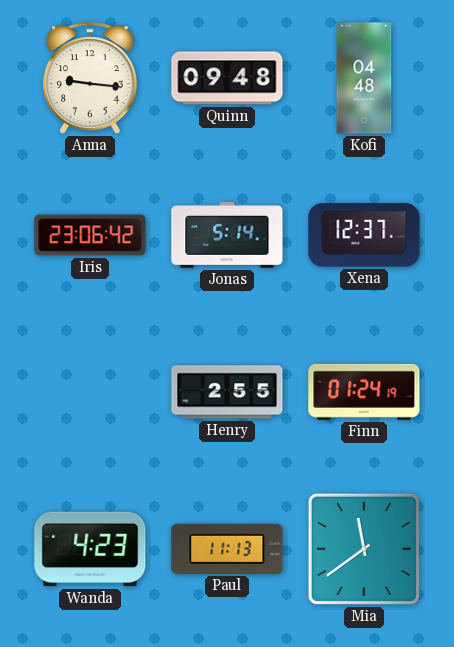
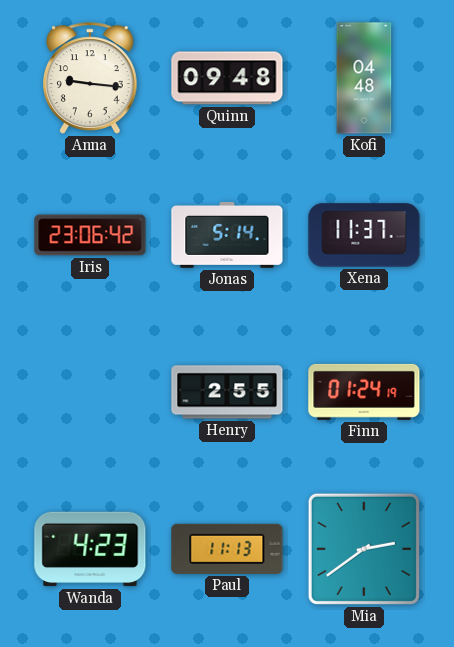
Xena: 12:37 -> 11:37
Mia: 11:39 -> 2:39
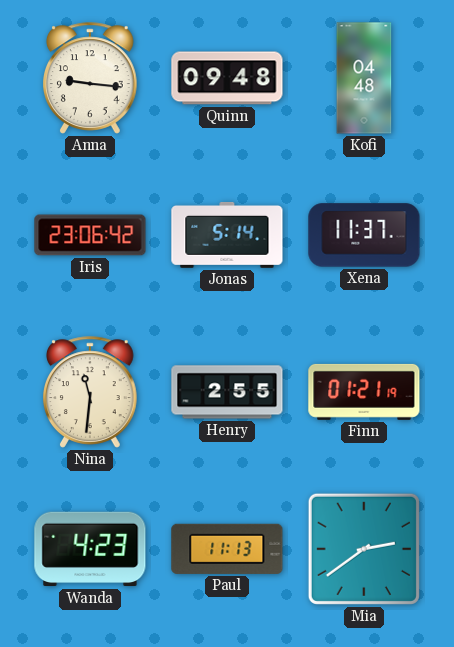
Nina: none -> 11:31
Finn: 01:24 -> 01:21
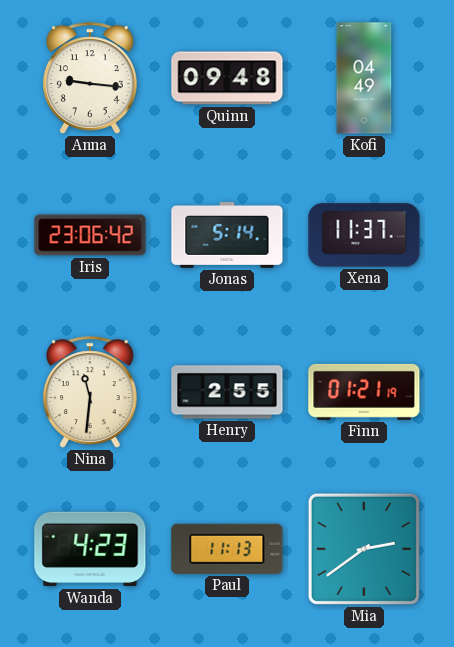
Kofi: 04:48 -> 04:49
